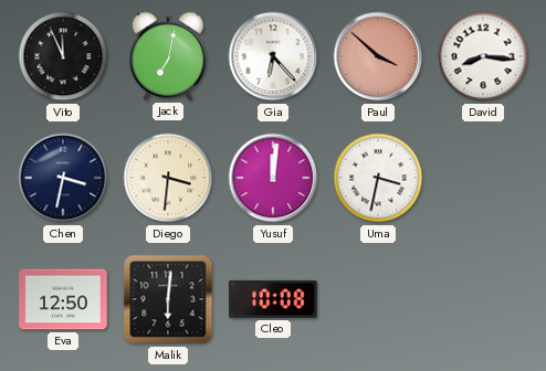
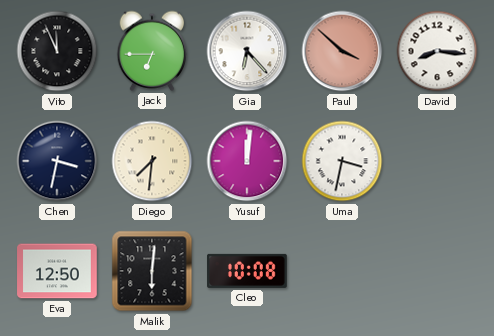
Jack: 7:02 -> 6:45
Diego: 3:31 -> 7:31
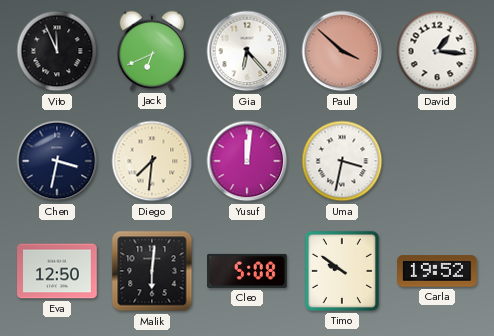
Jack: 6:45 -> 6:41
David: 8:16 -> 1:16
Cleo: 10:08 -> 5:08
Timo: none -> 9:51
Carla: none -> 19:52
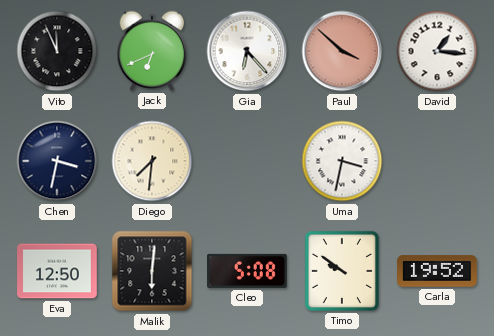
Yusuf: 12:01 -> none
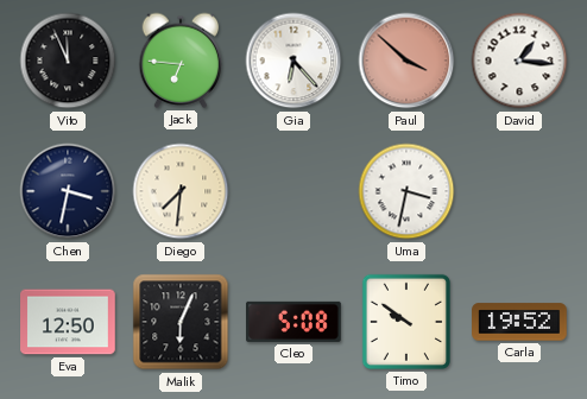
Jack: 6:41 -> 6:46
Malik: 6:01 -> 6:04
